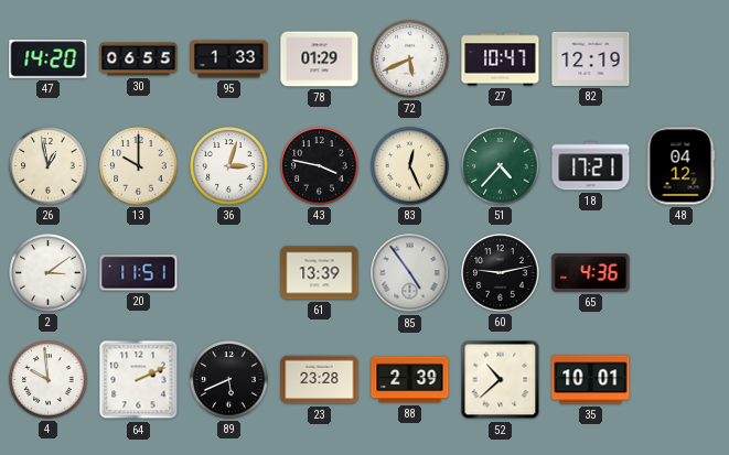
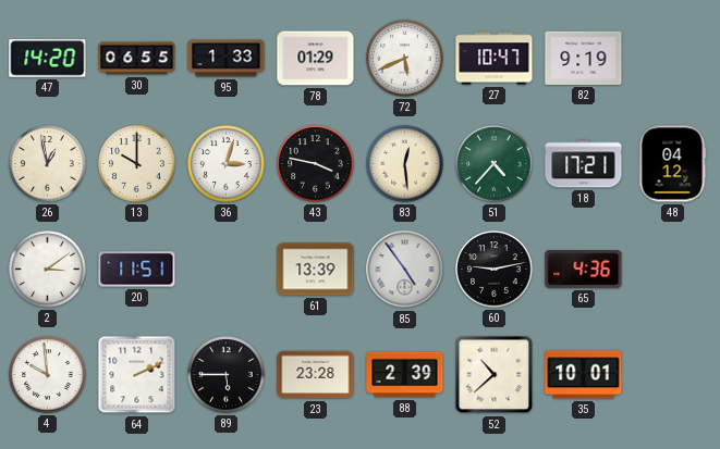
82: 12:19 -> 9:19
83: 12:26 -> 12:29
89: 5:41 -> 5:45
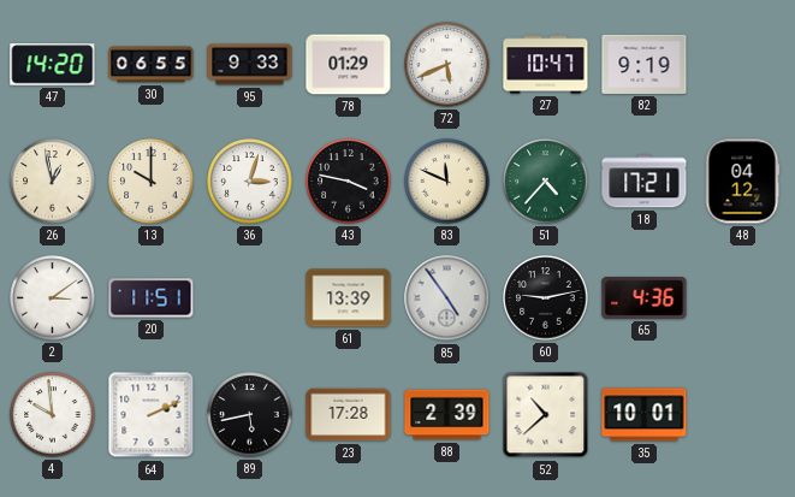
95: 1:33 -> 9:33
83: 12:29 -> 11:49
89: 5:45 -> 5:43
23: 23:28 -> 17:28
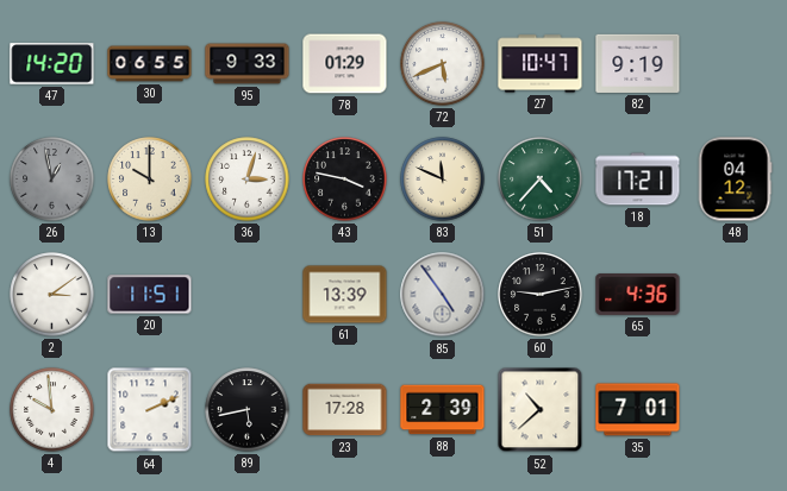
26 dial: cream -> grey
35: 10:01 -> 7:01
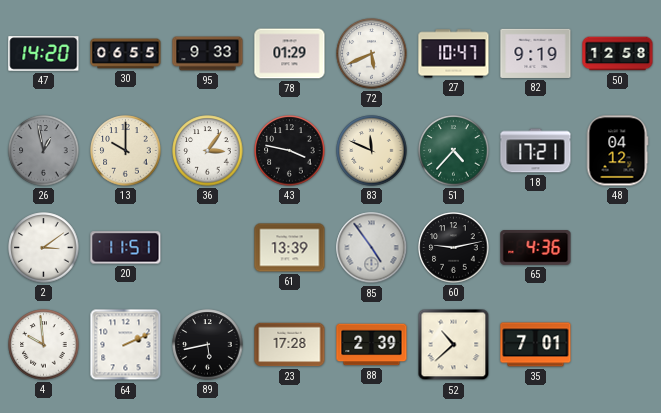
50: none -> 12:58
36: 3:03 -> 3:06
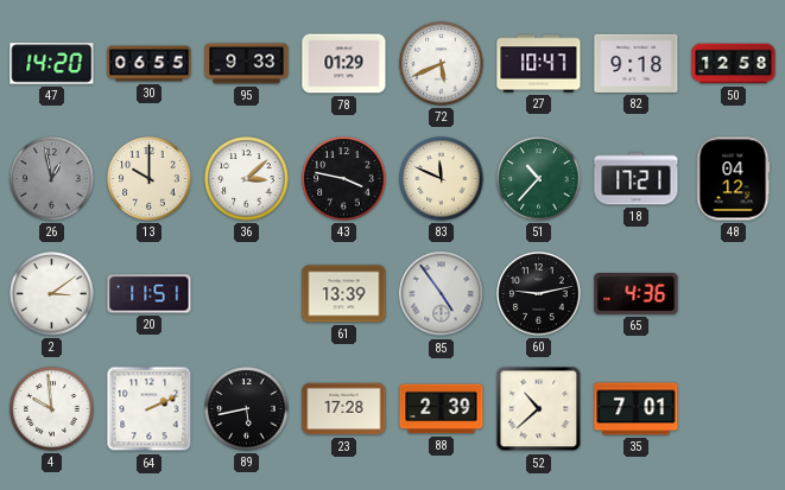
82: 9:19 -> 9:18
36: 3:06 -> 3:08
51: 4:37 -> 10:37
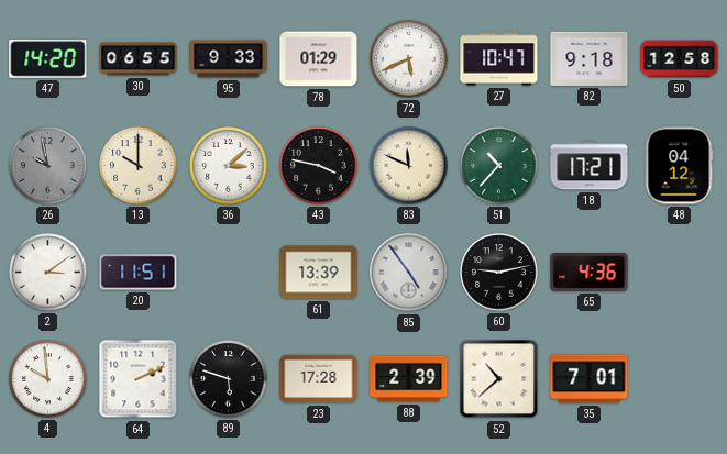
26: 12:58 -> 9:58
89: 5:43 -> 5:48
